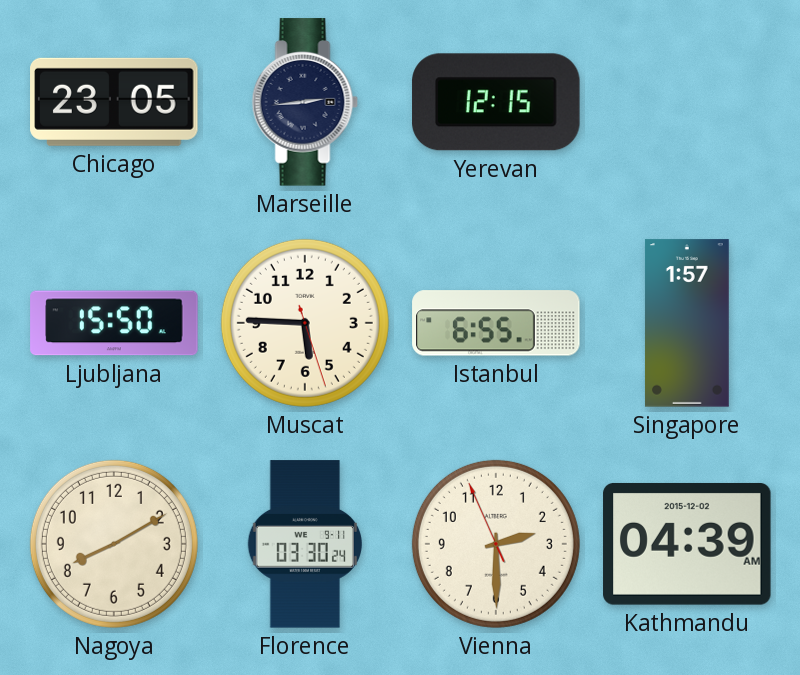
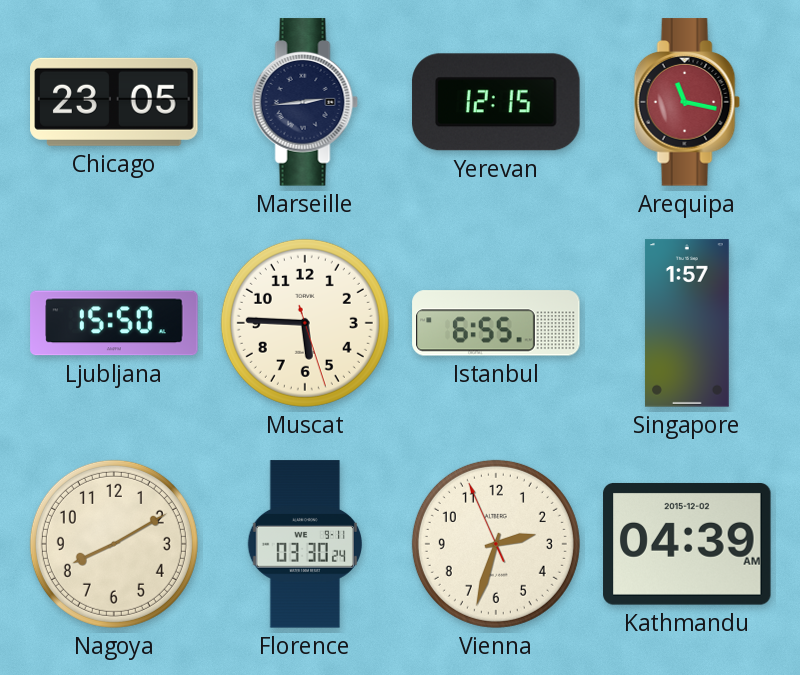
Arequipa: none -> 11:17
Vienna: 2:29 -> 2:32
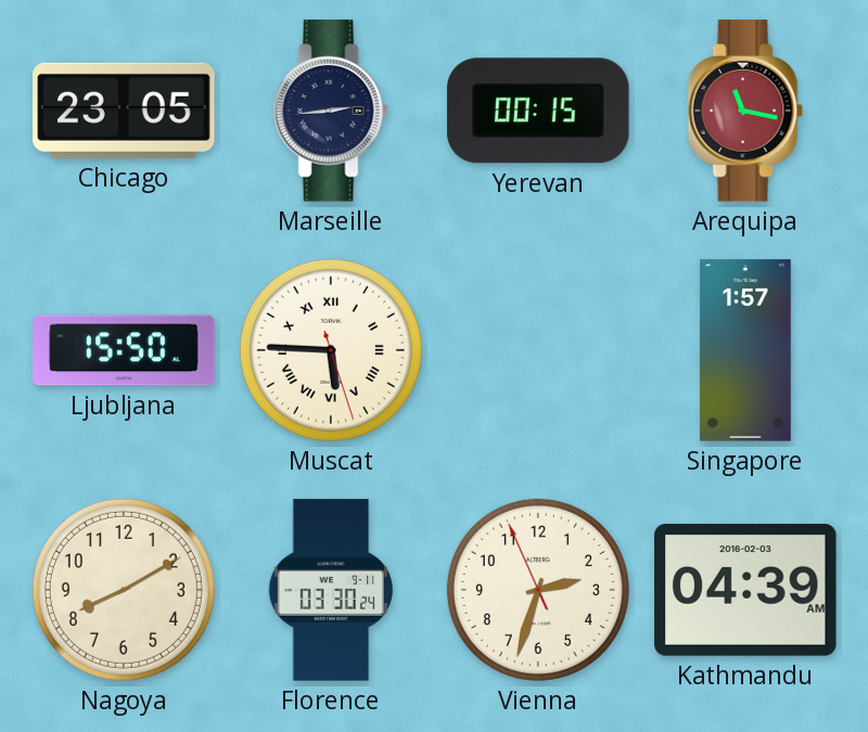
Yerevan: 12:15 -> 00:15
Muscat numerals: Arabic -> Roman
Istanbul: 6:55 -> none
Kathmandu date: 2015-12-02 -> 2016-02-03
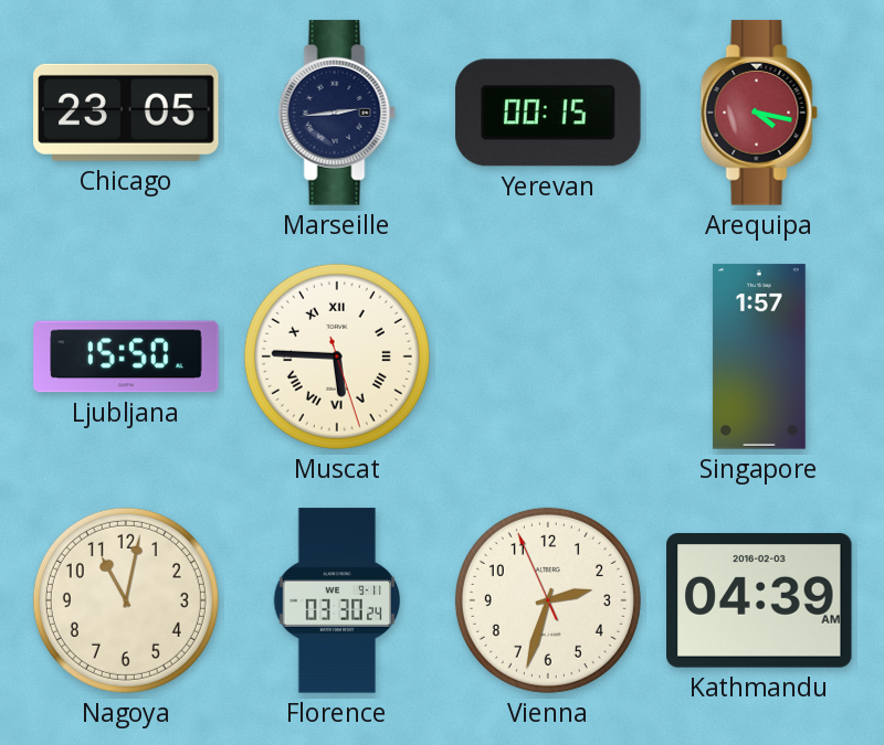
Arequipa: 11:17 -> 4:17
Nagoya: 8:10 -> 11:02
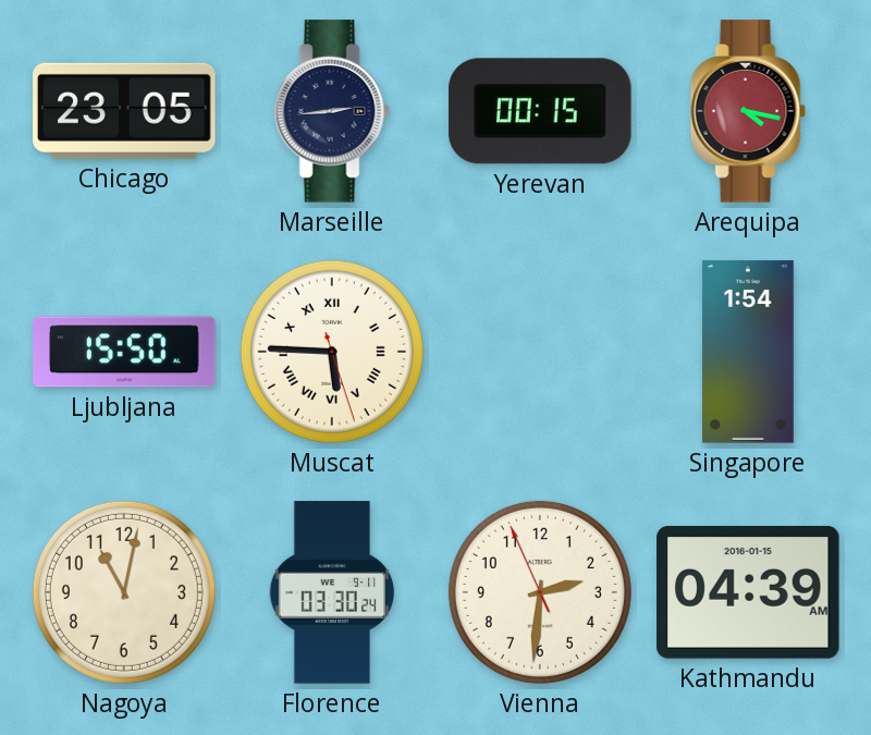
Singapore: 1:57 -> 1:54
Vienna: 2:32 -> 2:30
Kathmandu date: 2016-02-03 -> 2016-01-15
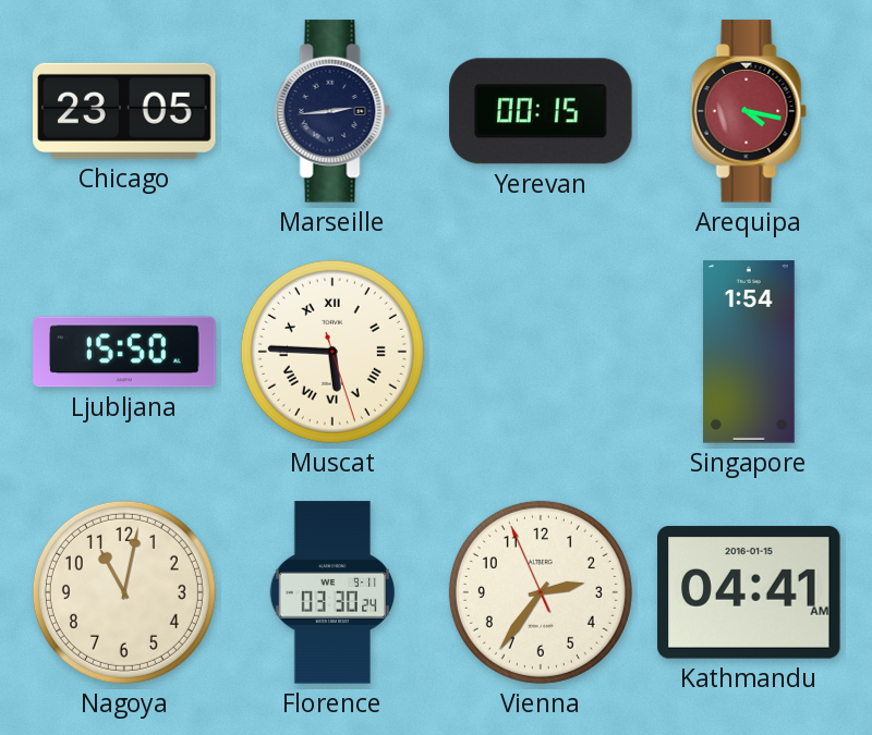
Vienna: 2:30 -> 2:35
Kathmandu: 04:39 -> 04:41
